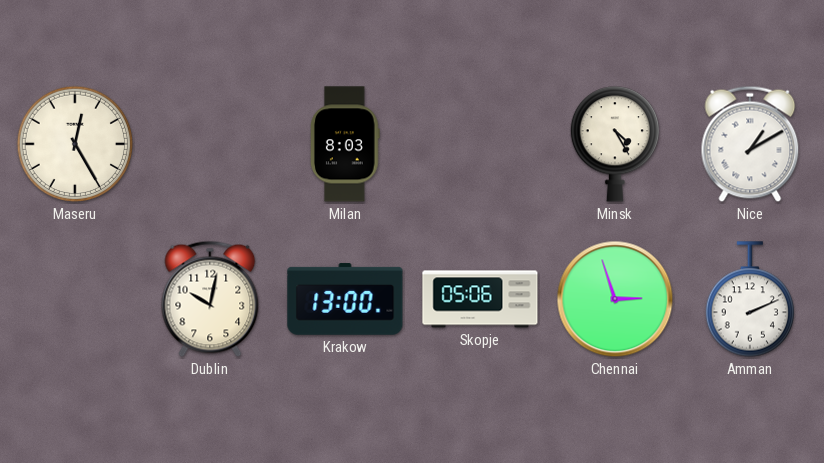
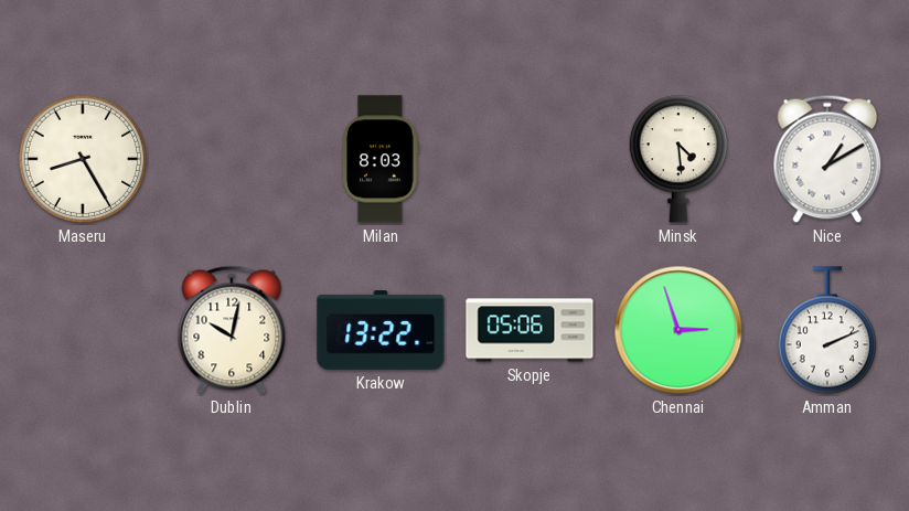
Maseru: 12:25 -> 8:25
Minsk: 4:25 -> 4:29
Krakow: 13:00 -> 13:22
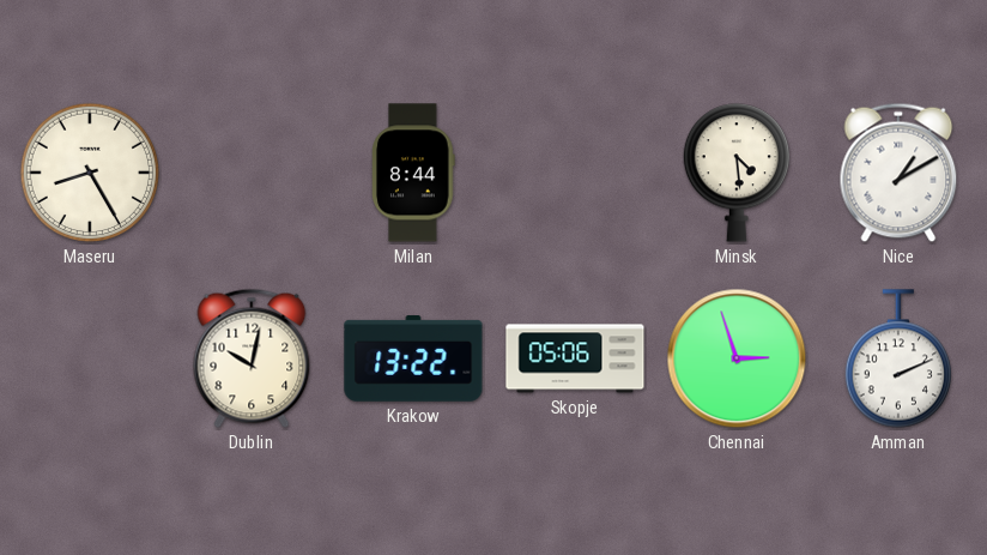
Milan: 8:03 -> 8:44
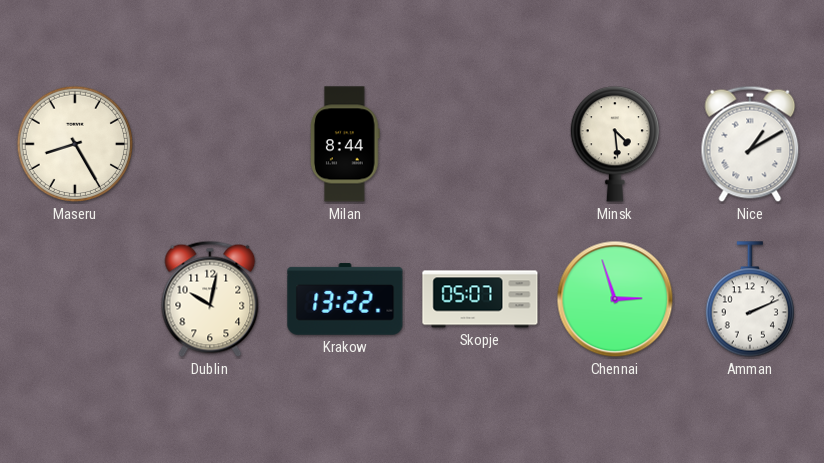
Skopje: 05:06 -> 05:07
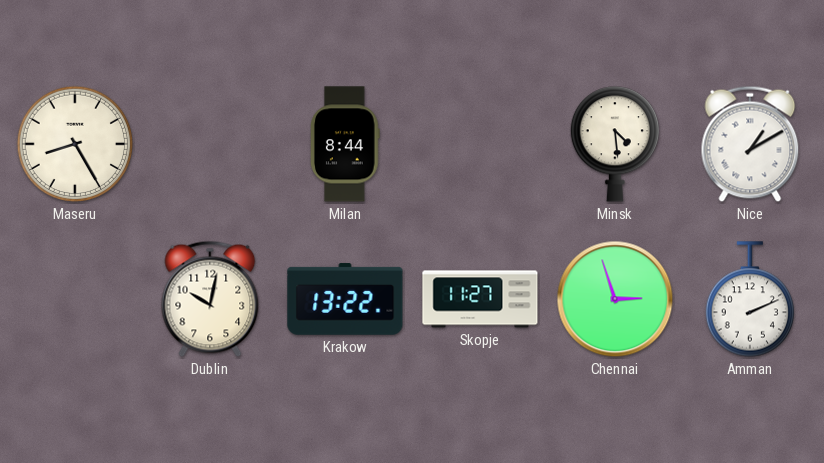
Skopje: 05:07 -> 11:27
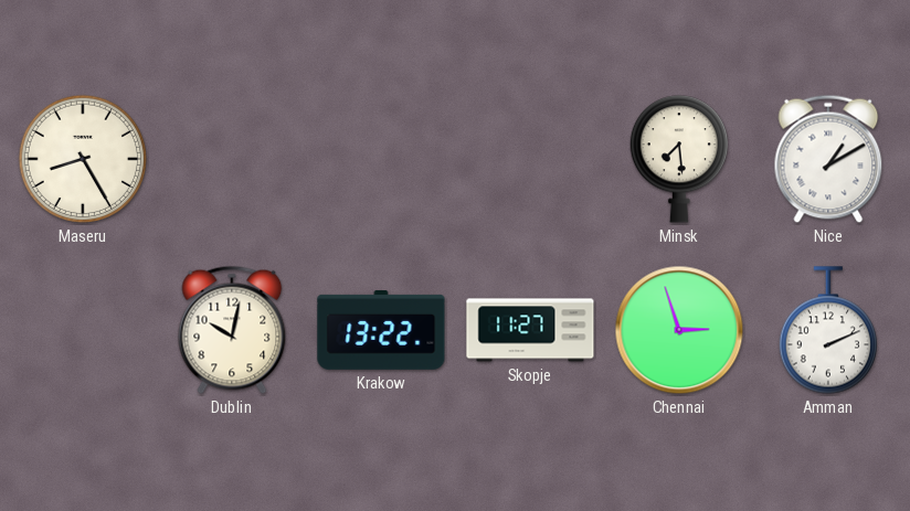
Milan: 8:44 -> none
Minsk: 4:29 -> 7:29
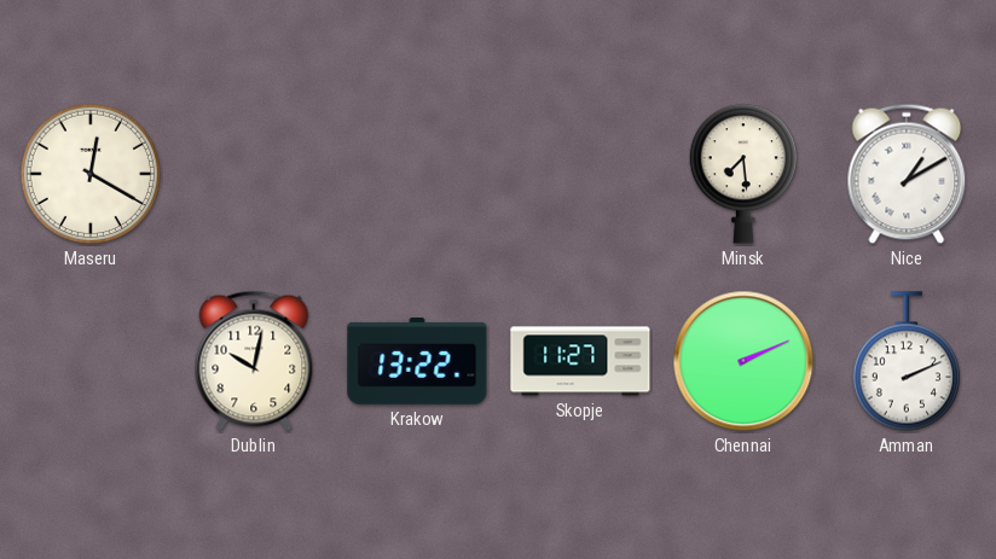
Maseru: 8:25 -> 12:20
Chennai: 2:57 -> 2:11
